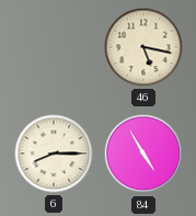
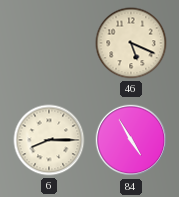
46: 5:17 -> 5:19
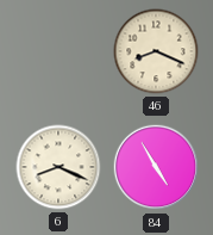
46: 5:19 -> 8:19
6: 8:15 -> 8:19
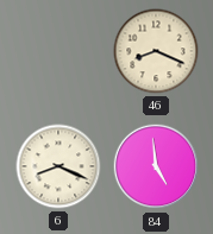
84: 4:55 -> 4:59
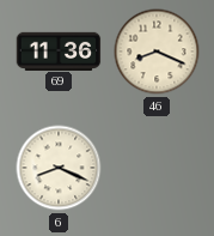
69: none -> 11:36
84: 4:59 -> none
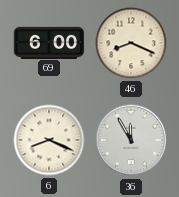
69: 11:36 -> 6:00
36: none -> 11:55
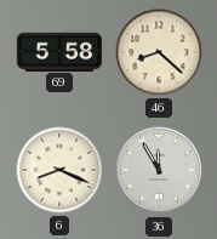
69: 6:00 -> 5:58
46: 8:19 -> 8:22
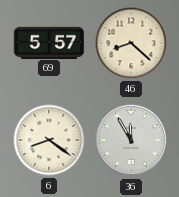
69: 5:58 -> 5:57
6: 8:19 -> 8:21
